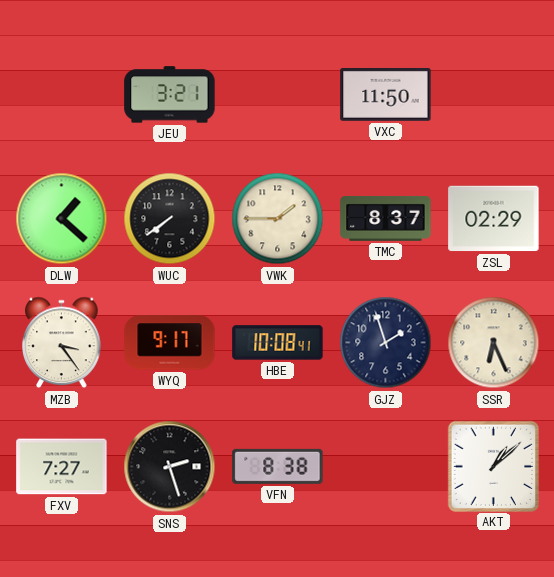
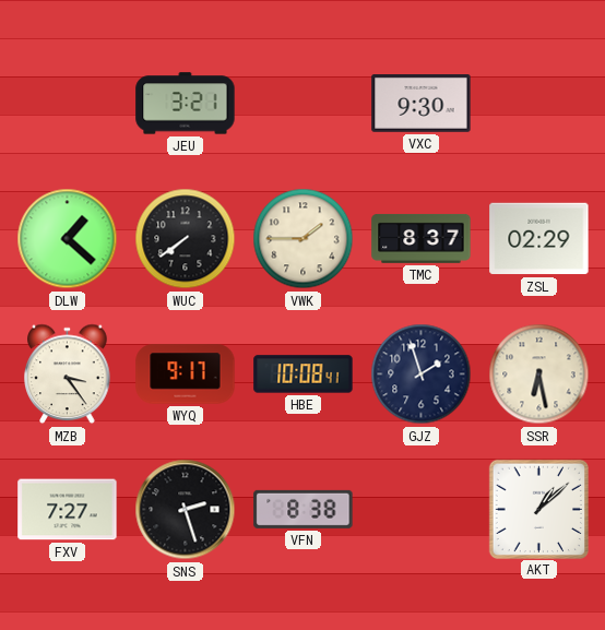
VXC: 11:50 -> 9:30
SSR: 6:26 -> 6:28
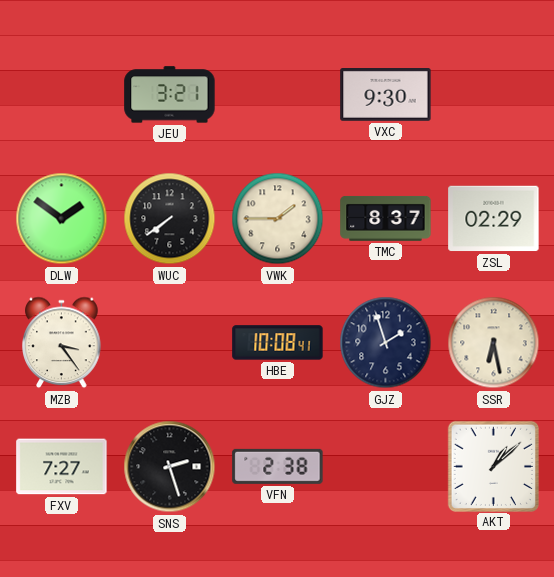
DLW: 1:22 -> 1:51
WYQ: 9:17 -> none
VFN: 8:38 -> 2:38
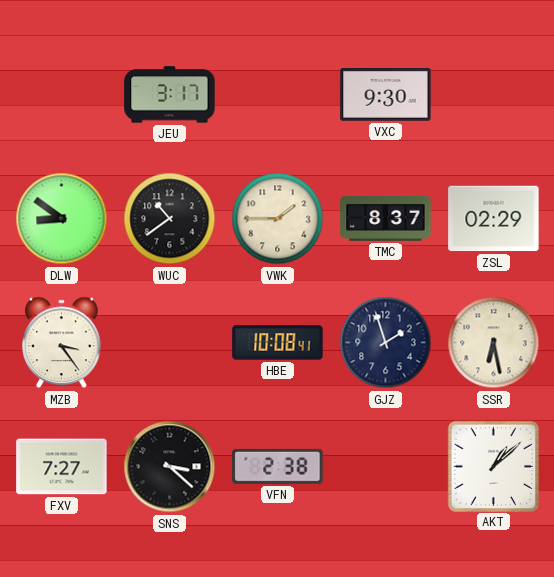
JEU: 3:21 -> 3:17
DLW: 1:51 -> 8:51
WUC: 7:39 -> 10:39
SNS: 2:27 -> 3:22
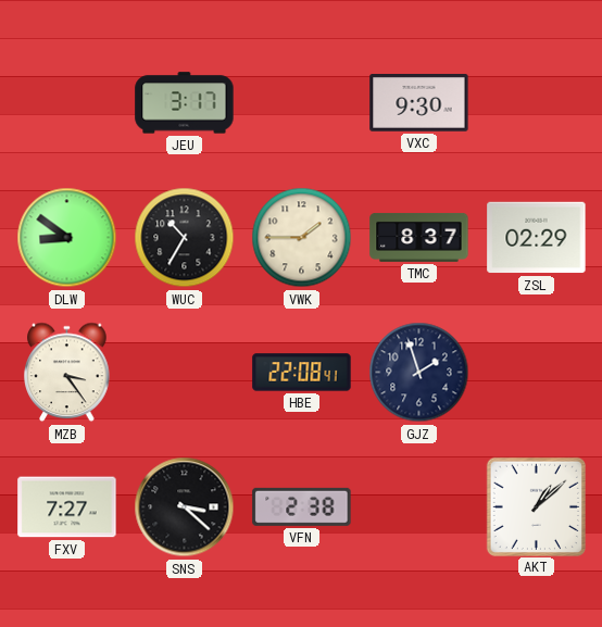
WUC: 10:39 -> 10:35
HBE: 10:08 -> 22:08
SSR: 6:28 -> none
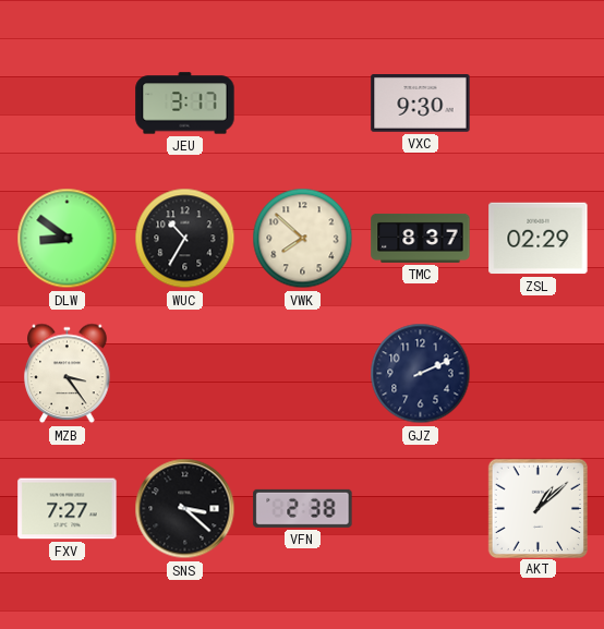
VWK: 1:45 -> 7:52
HBE: 22:08 -> none
GJZ: 1:57 -> 2:11
